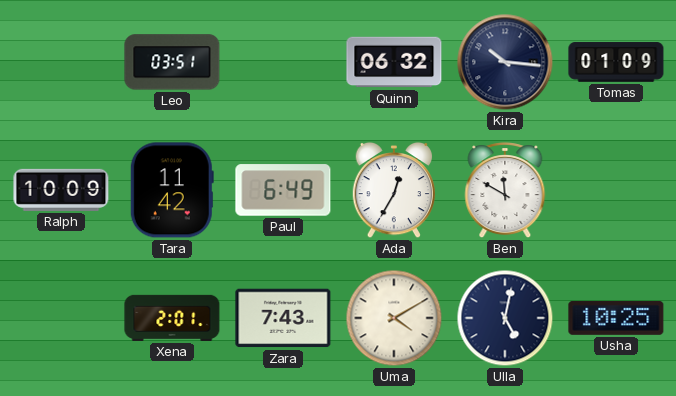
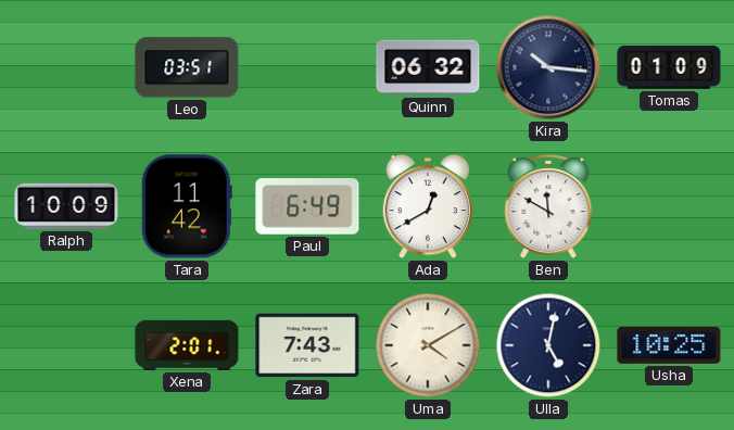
Ada: 12:35 -> 12:40
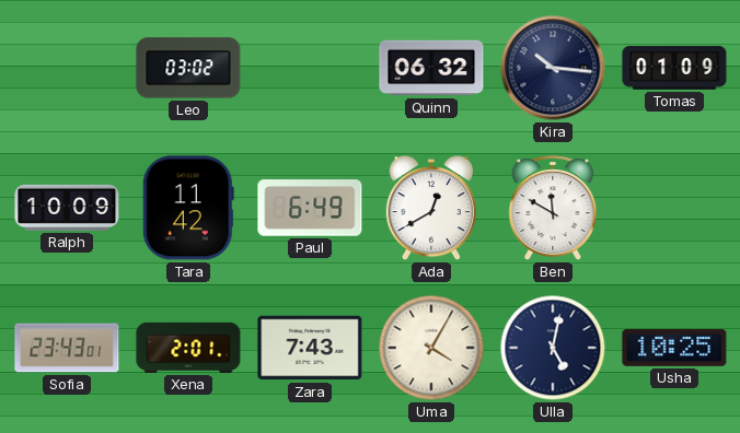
Leo: 03:51 -> 03:02
Sofia: none -> 23:43
Uma: 4:10 -> 4:05
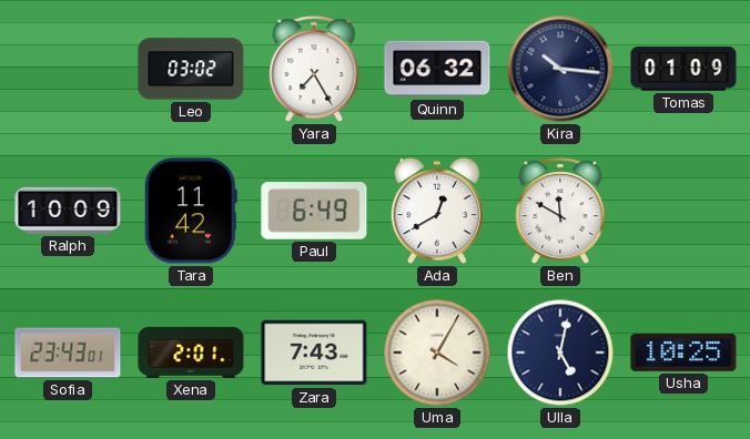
Yara: none -> 7:25
